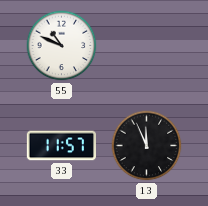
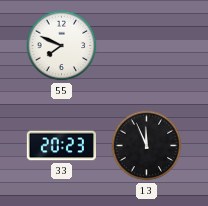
55: 10:49 -> 7:49
33: 11:57 -> 20:23
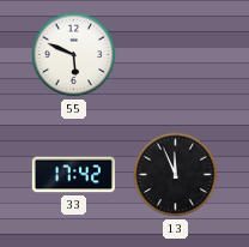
55: 7:49 -> 5:49
33: 20:23 -> 17:42
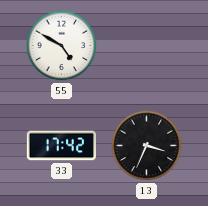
55: 5:49 -> 4:50
13: 11:56 -> 3:34
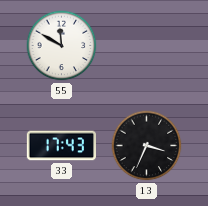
55: 4:50 -> 11:50
33: 17:42 -> 17:43
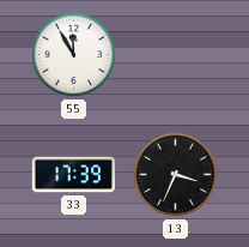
55: 11:50 -> 11:55
33: 17:43 -> 17:39
